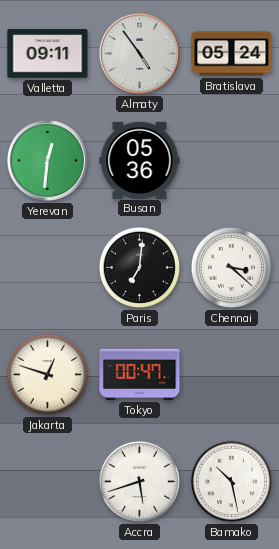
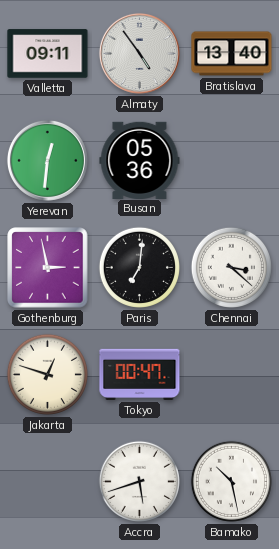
Bratislava: 05:24 -> 13:40
Gothenburg: none -> 2:58
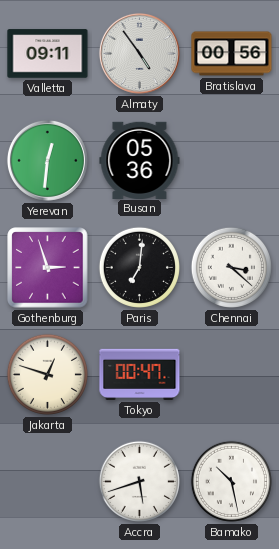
Bratislava: 13:40 -> 00:56
Gothenburg: 2:58 -> 2:57
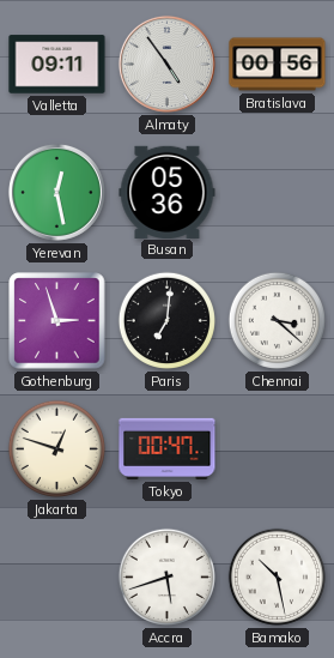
Yerevan: 12:31 -> 12:28
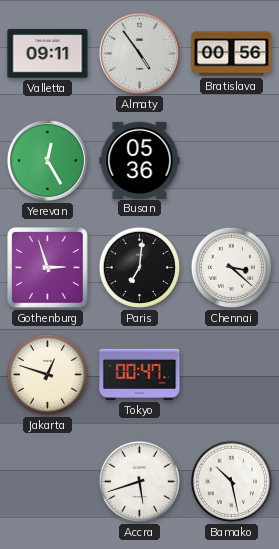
Yerevan: 12:28 -> 12:25
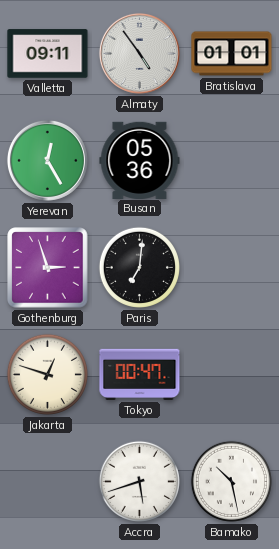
Bratislava: 00:56 -> 01:01
Chennai: 3:22 -> none
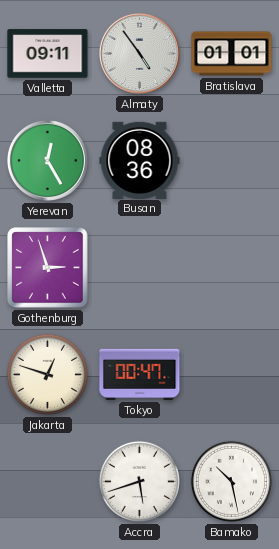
Busan: 05:36 -> 08:36
Paris: 7:01 -> none
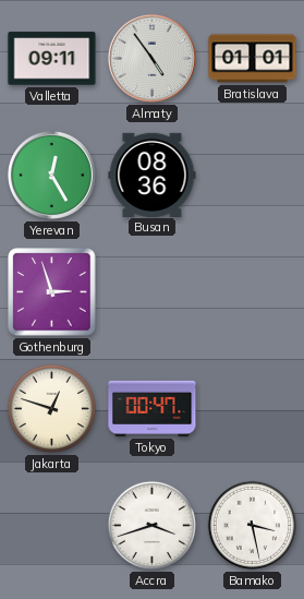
Accra: 5:42 -> 3:42
Bamako: 10:28 -> 3:28
